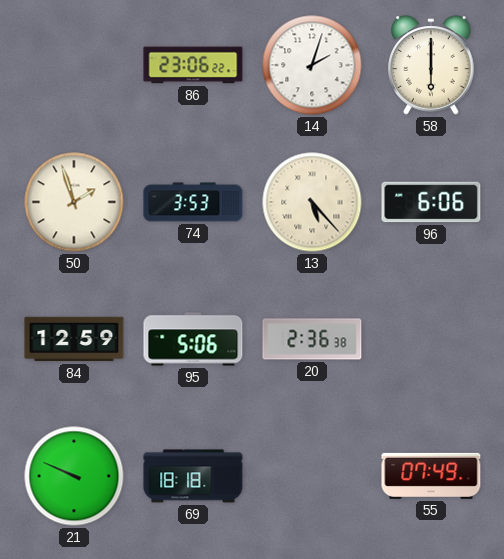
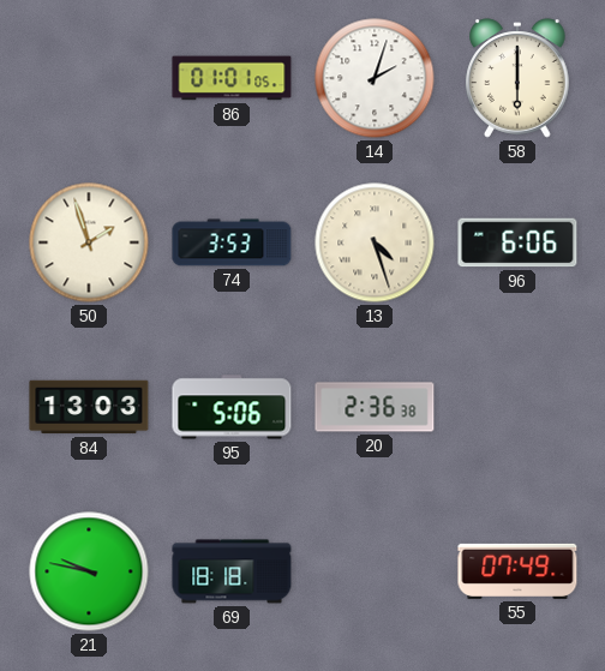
86: 23:06 -> 01:01
13: 5:23 -> 4:27
84: 12:59 -> 13:03
21: 9:49 -> 9:47
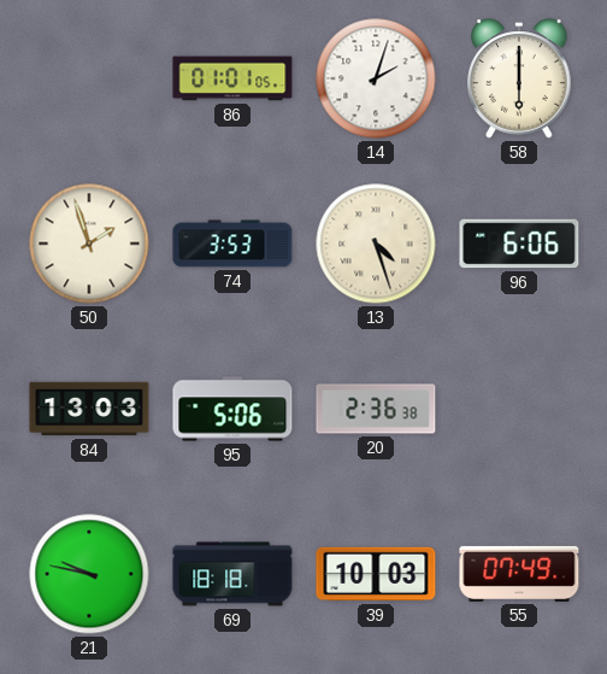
39: none -> 10:03
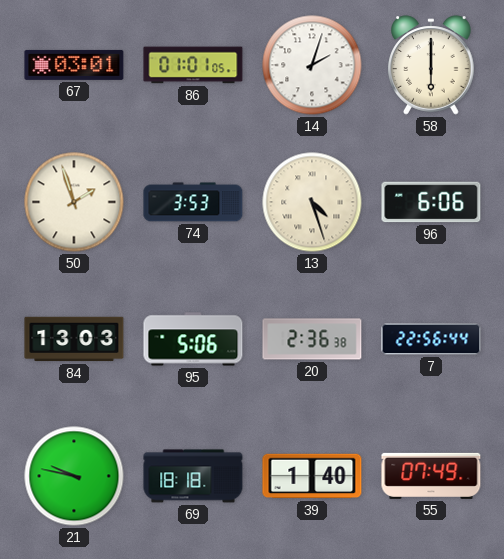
67: none -> 03:01
7: none -> 22:56
39: 10:03 -> 1:40
